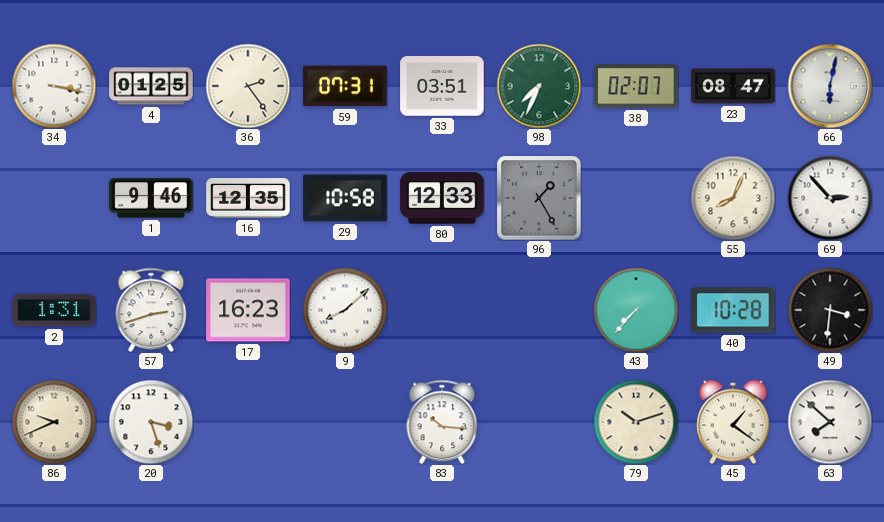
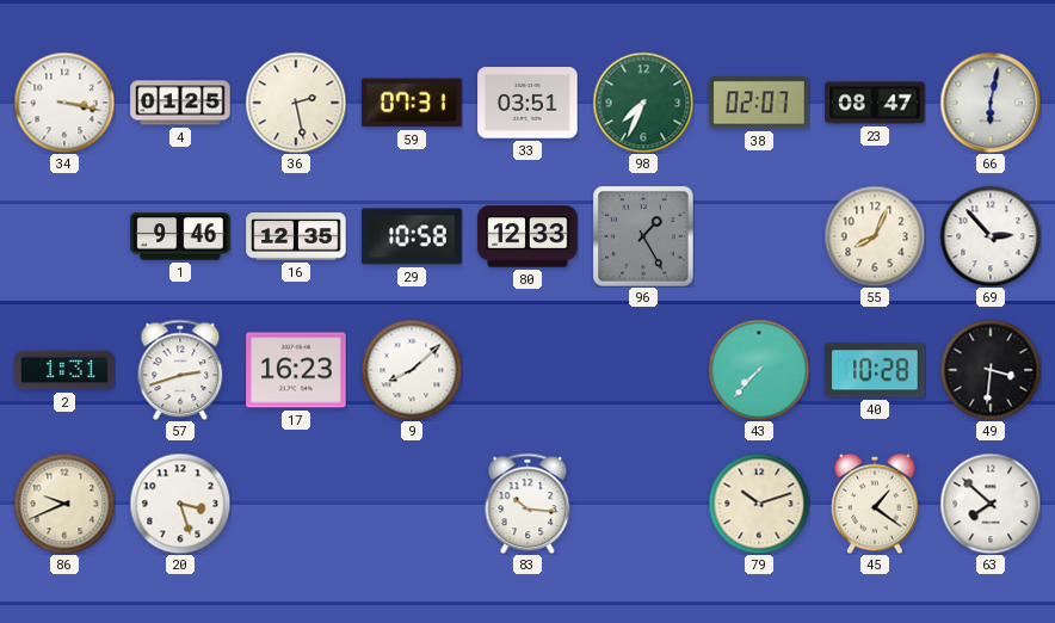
36: 2:24 -> 2:28
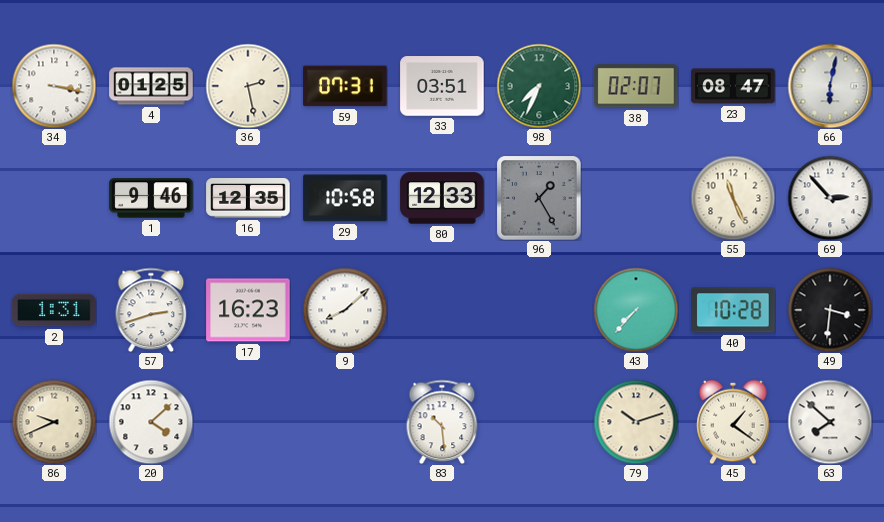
55: 8:04 -> 11:26
20: 3:27 -> 4:08
83: 10:16 -> 10:29
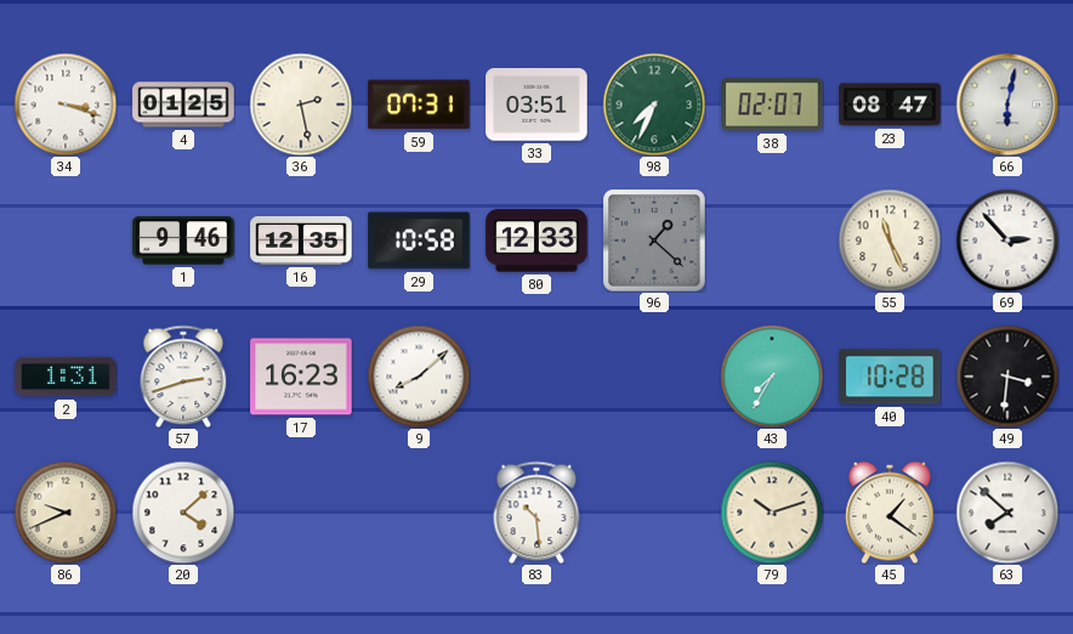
34: 3:17 -> 3:18
96: 1:25 -> 1:22
43: 7:37 -> 7:35
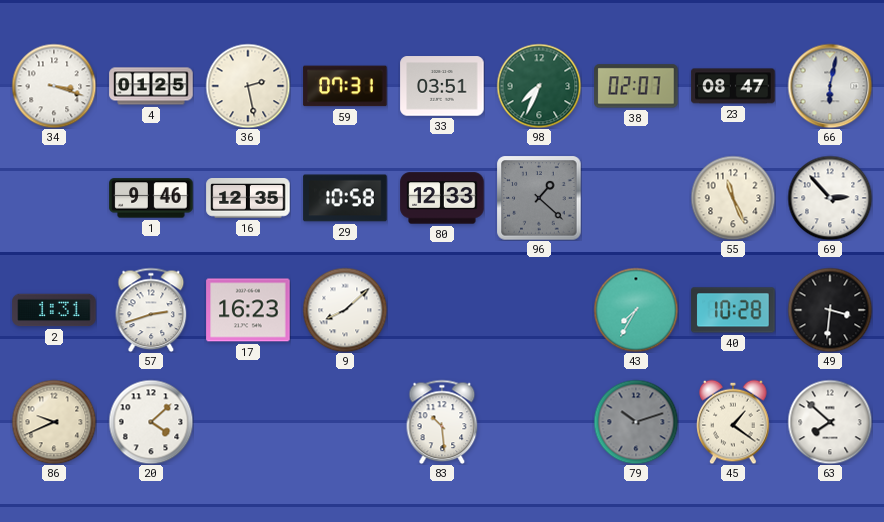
79 dial: cream -> grey
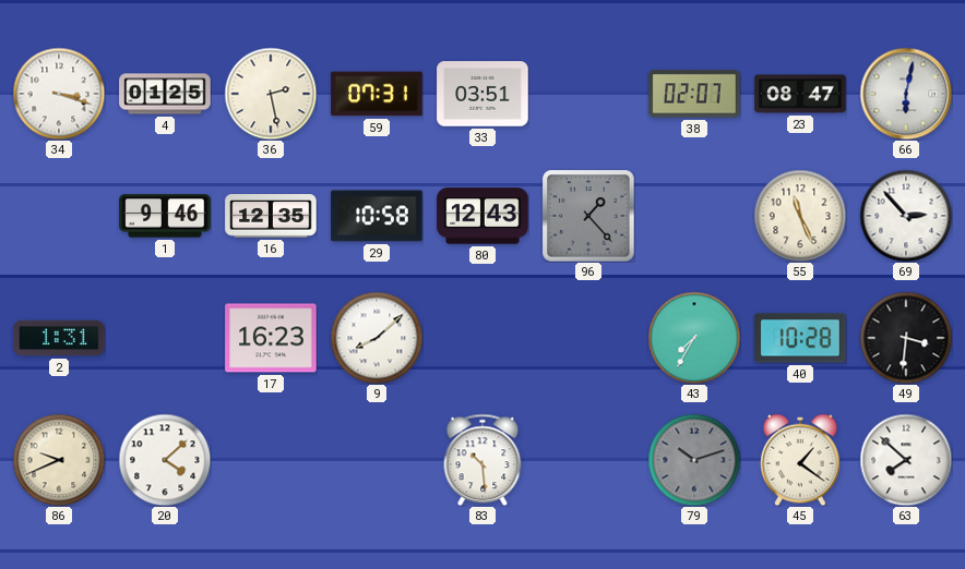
98: 7:34 -> none
80: 12:33 -> 12:43
96: 1:22 -> 1:23
57: 2:42 -> none
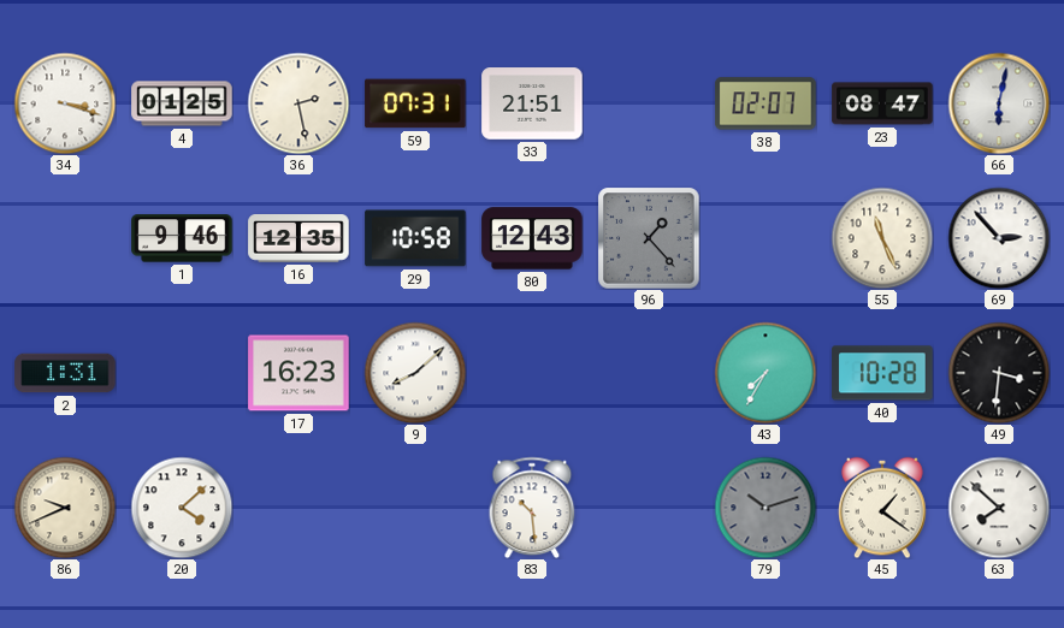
33: 03:51 -> 21:51
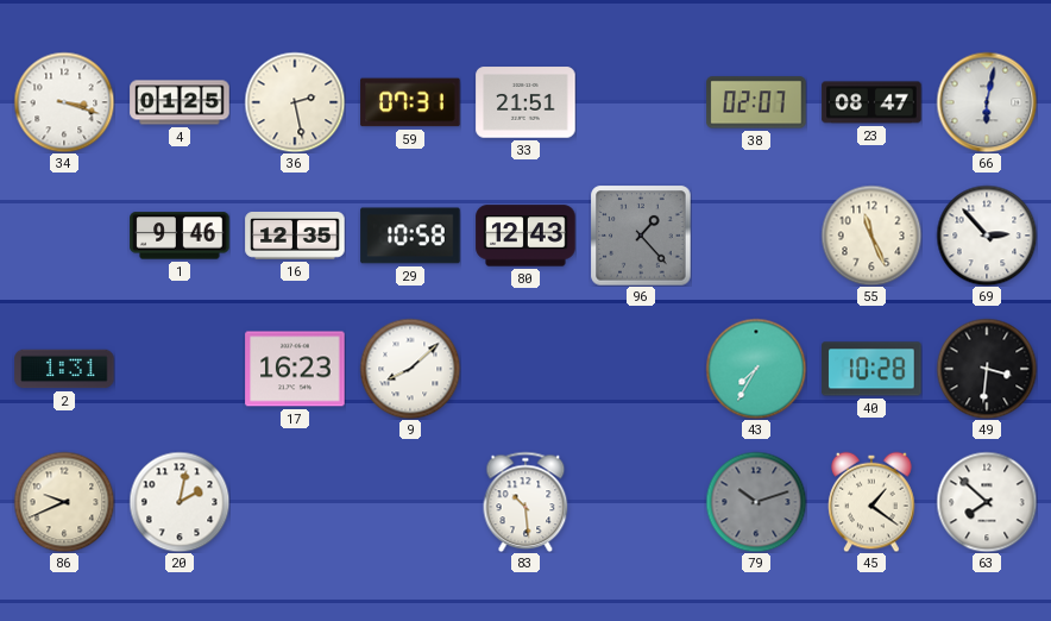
20: 4:08 -> 2:02
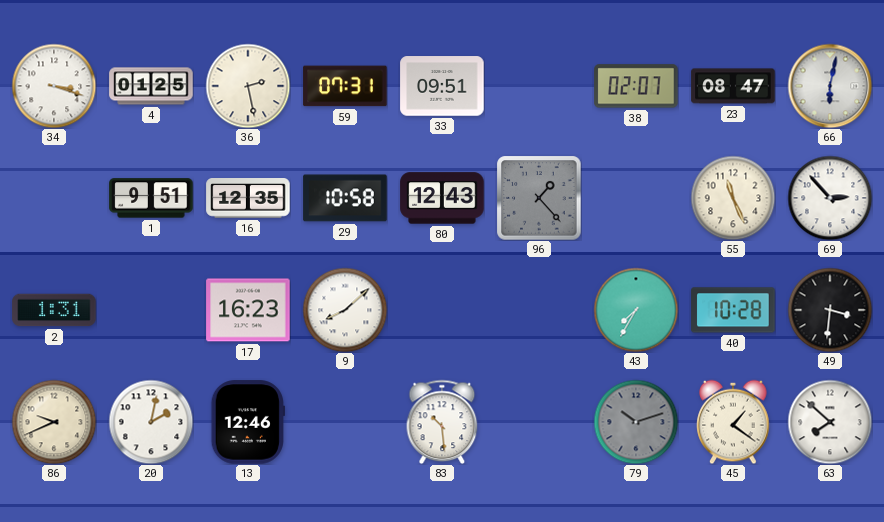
33: 21:51 -> 09:51
1: 9:46 -> 9:51
13: none -> 12:46
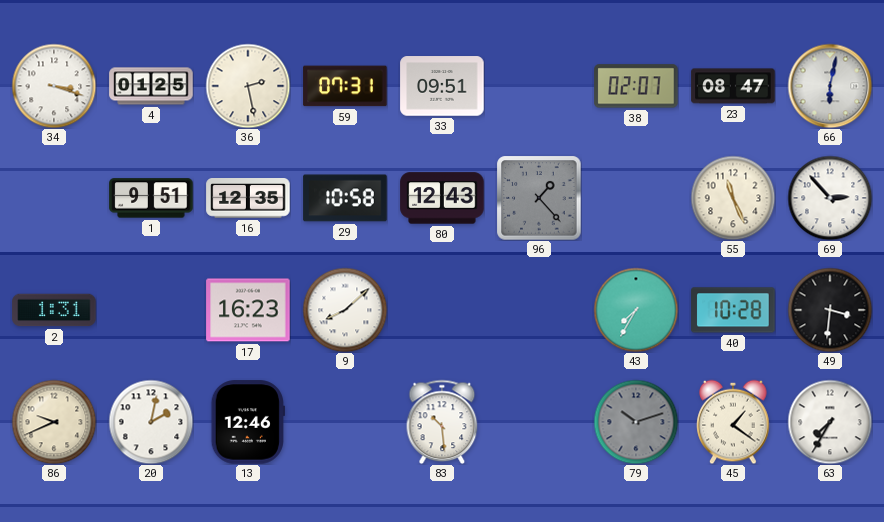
63: 7:52 -> 7:35
